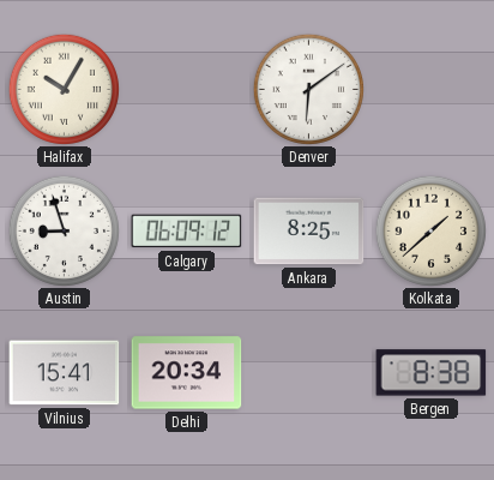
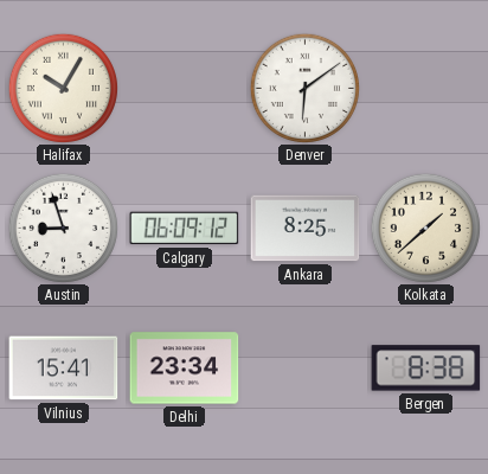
Delhi: 20:34 -> 23:34
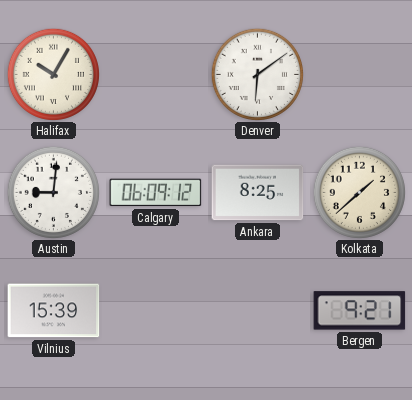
Austin: 8:57 -> 9:01
Vilnius: 15:41 -> 15:39
Delhi: 23:34 -> none
Bergen: 8:38 -> 9:21
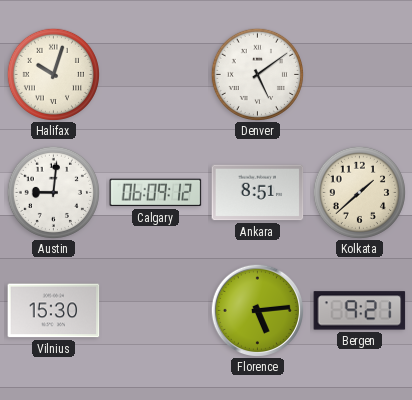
Halifax: 10:05 -> 10:03
Denver: 6:09 -> 5:09
Ankara: 8:25 -> 8:51
Vilnius: 15:39 -> 15:30
Florence: none -> 5:14
